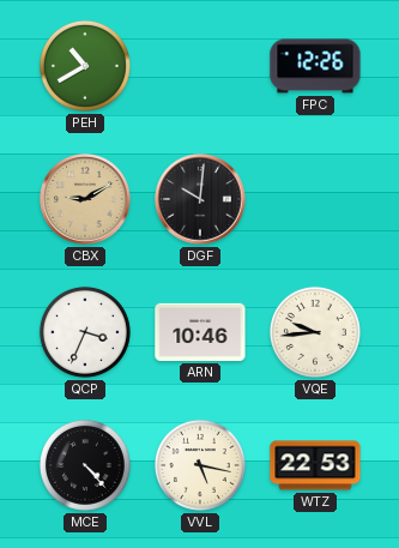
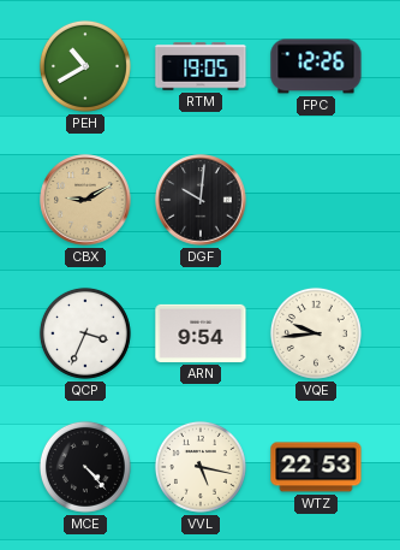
RTM: none -> 19:05
ARN: 10:46 -> 9:54
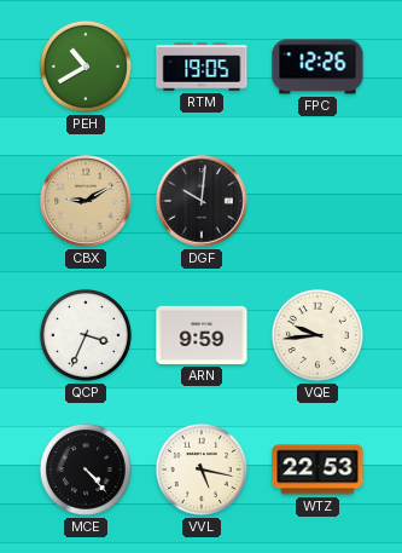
ARN: 9:54 -> 9:59
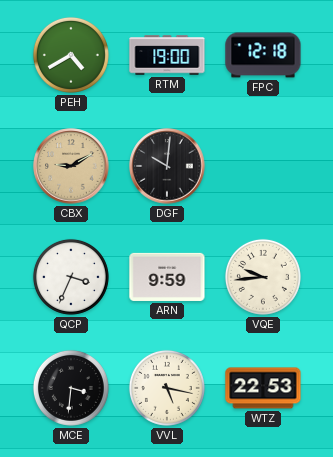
PEH: 10:40 -> 4:40
RTM: 19:05 -> 19:00
FPC: 12:26 -> 12:18
MCE: 4:23 -> 3:31
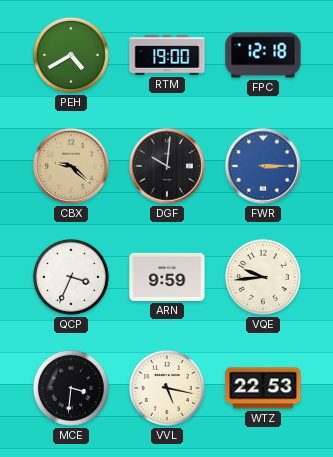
CBX: 9:10 -> 9:22
FWR: none -> 3:15
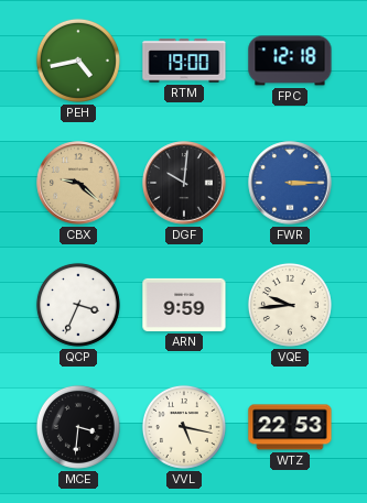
PEH: 4:40 -> 4:43
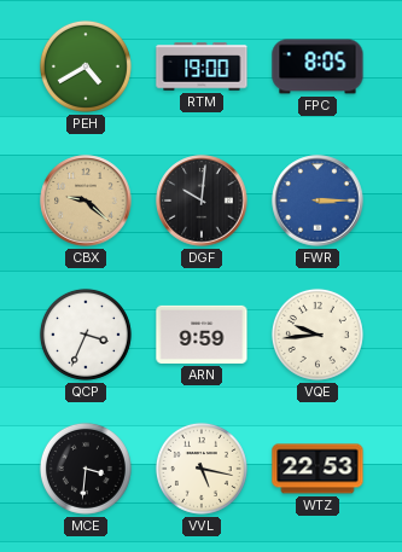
PEH: 4:43 -> 4:40
FPC: 12:18 -> 8:05
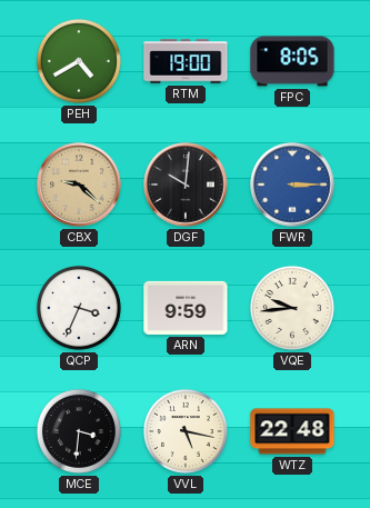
WTZ: 22:53 -> 22:48
